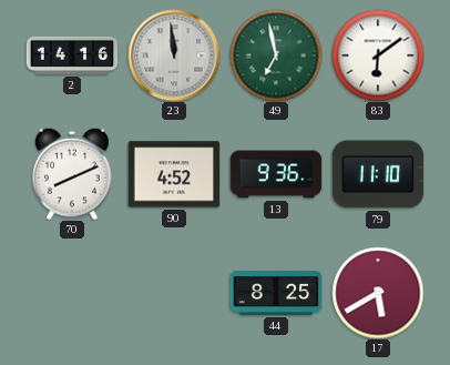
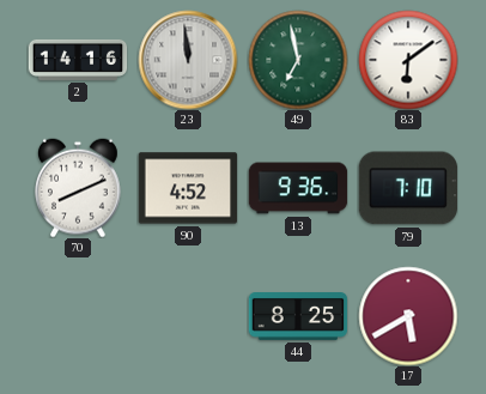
79: 11:10 -> 7:10
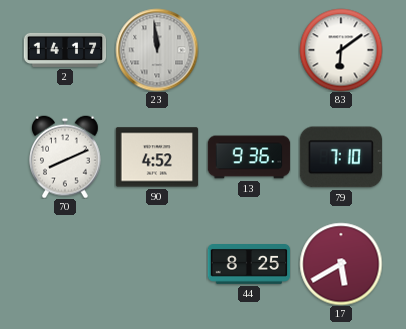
2: 14:16 -> 14:17
49: 6:58 -> none
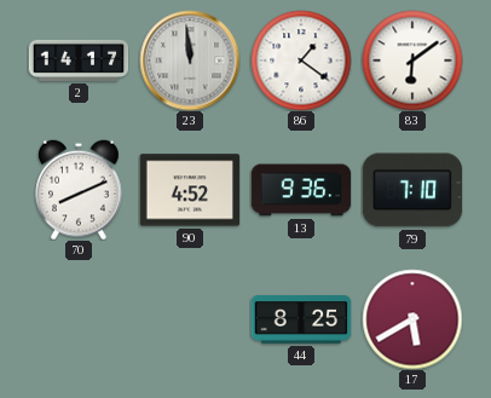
86: none -> 1:21
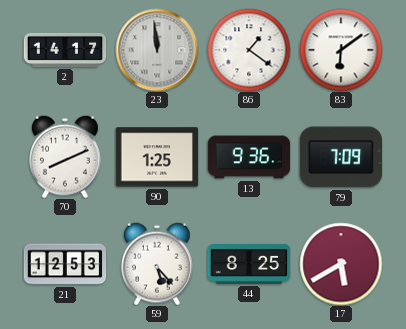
90: 4:52 -> 1:25
79: 7:10 -> 7:09
21: none -> 12:53
59: none -> 5:23
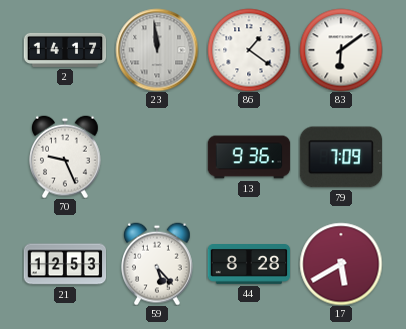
70: 8:11 -> 9:26
90: 1:25 -> none
44: 8:25 -> 8:28
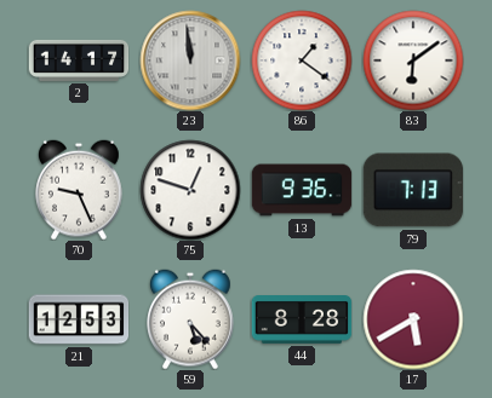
75: none -> 12:48
79: 7:09 -> 7:13
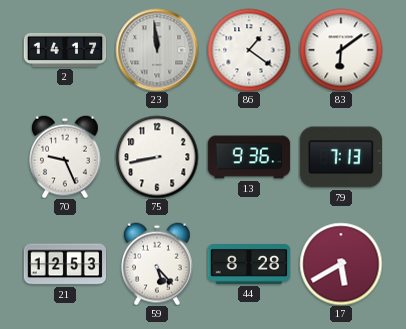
75: 12:48 -> 8:43
